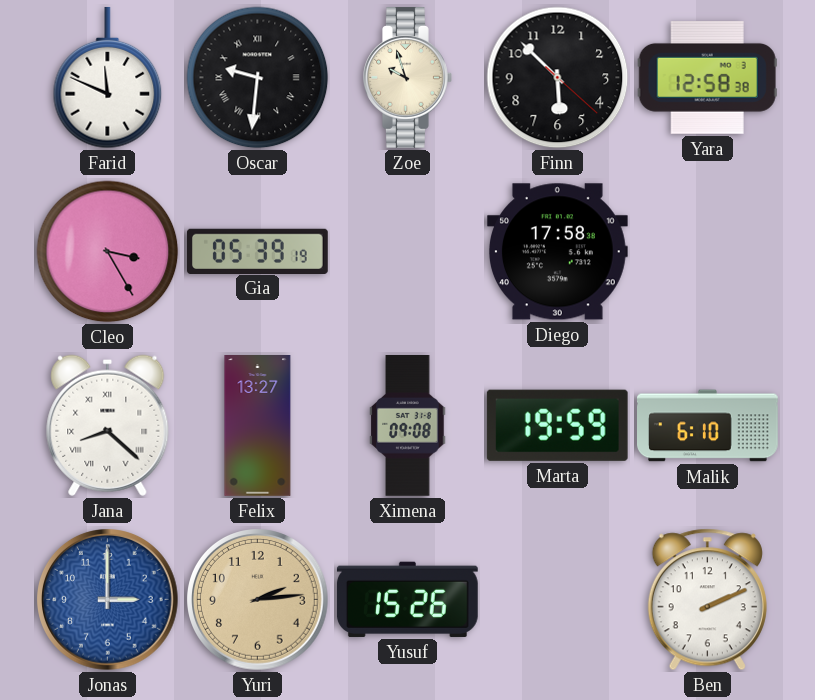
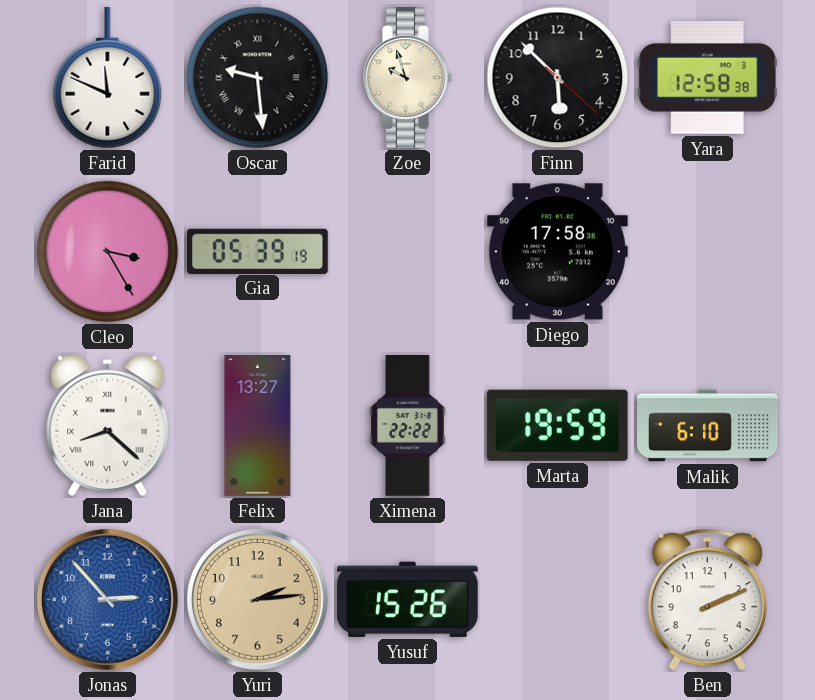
Oscar: 9:31 -> 9:29
Ximena: 09:08 -> 22:22
Jonas: 3:00 -> 2:53
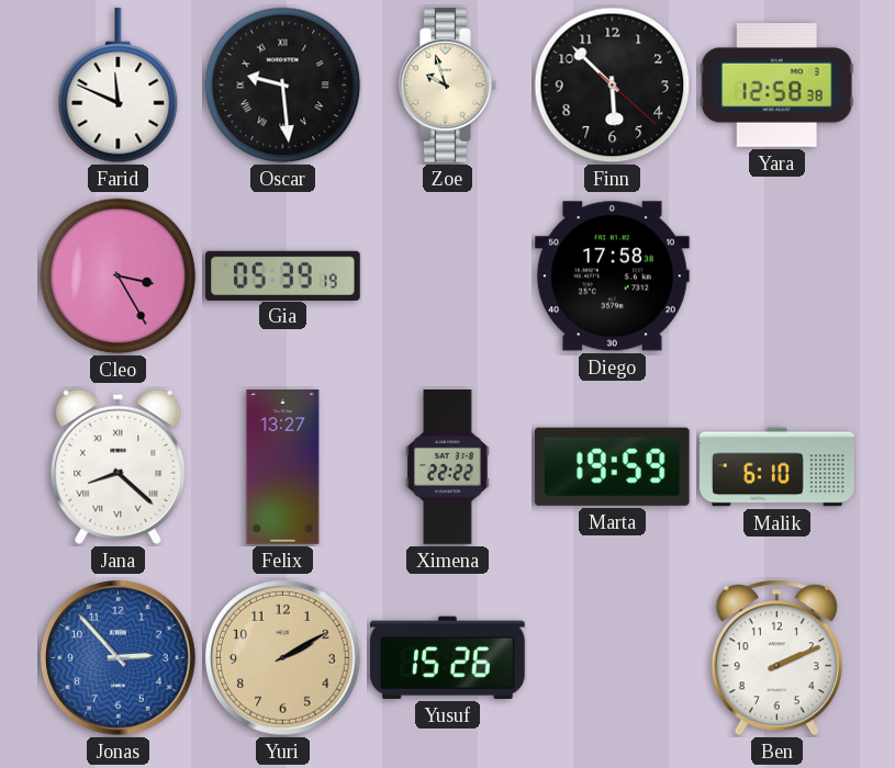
Yuri: 2:14 -> 2:10
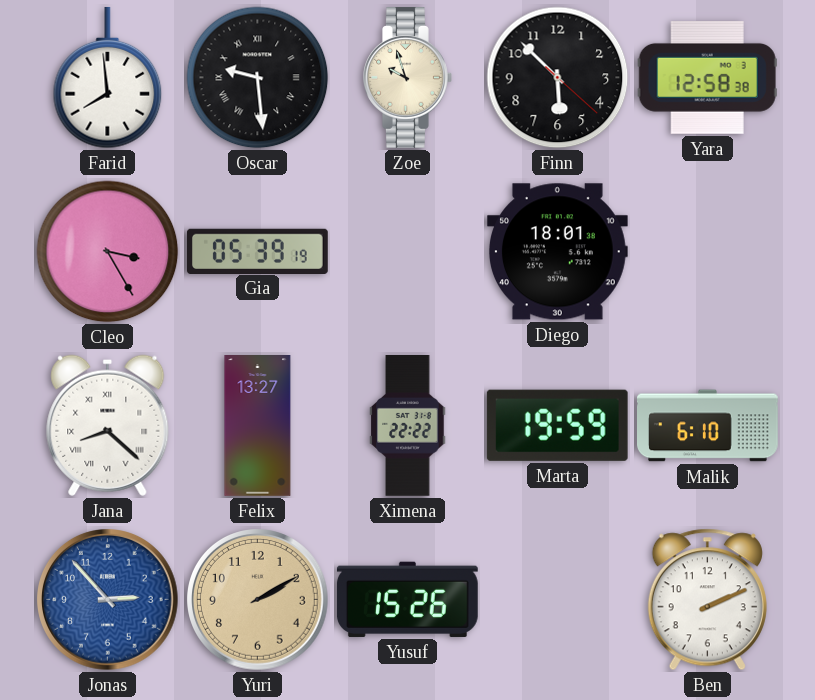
Farid: 11:49 -> 7:59
Diego: 17:58 -> 18:01
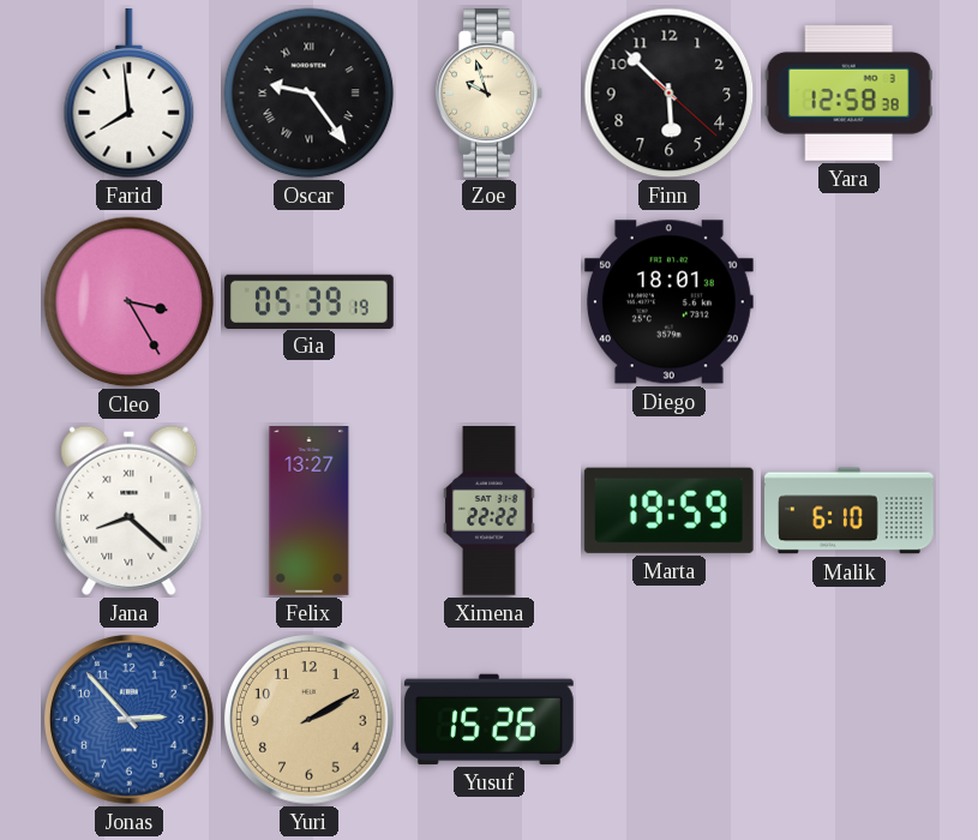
Oscar: 9:29 -> 9:24
Ben: 2:11 -> none
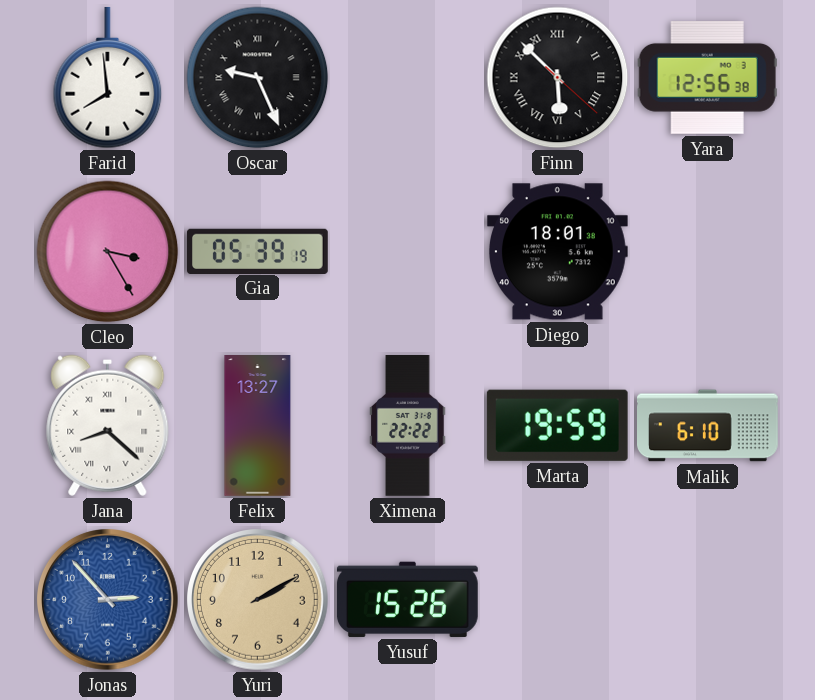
Oscar: 9:24 -> 9:26
Zoe: 9:57 -> none
Finn numerals: Arabic -> Roman
Yara: 12:58 -> 12:56
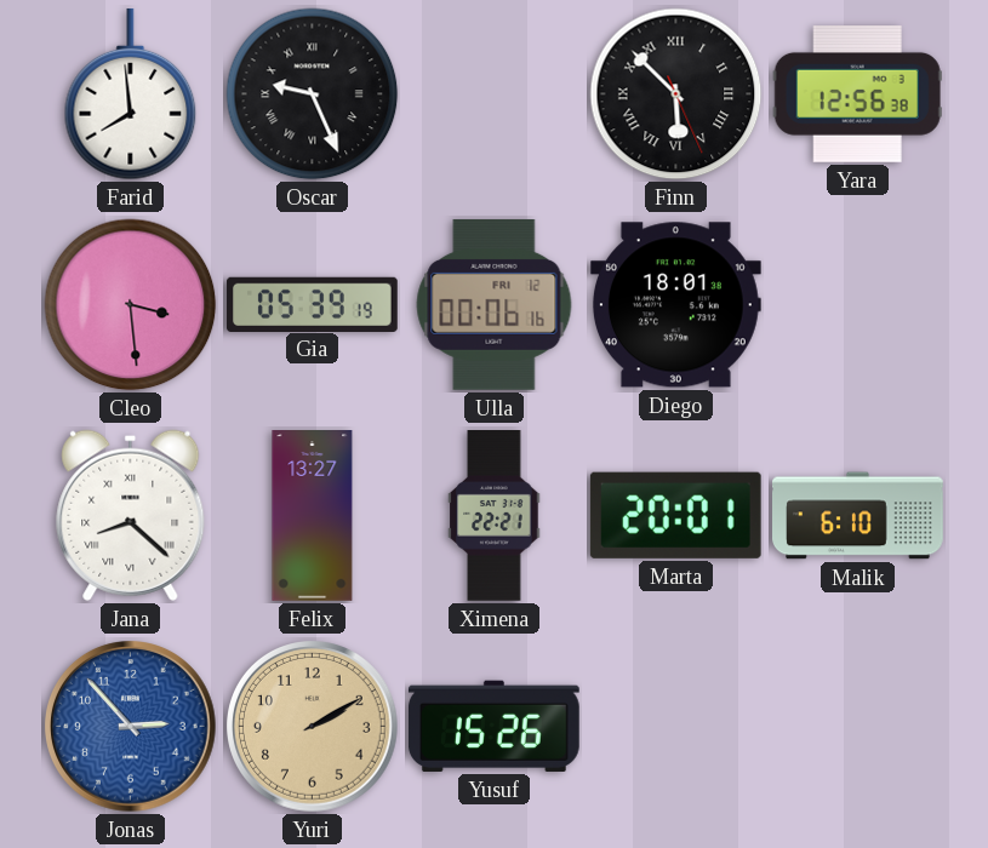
Finn: 5:52:22 -> 5:52:26
Cleo: 3:25 -> 3:29
Ulla: none -> 00:06
Ximena: 22:22 -> 22:21
Marta: 19:59 -> 20:01
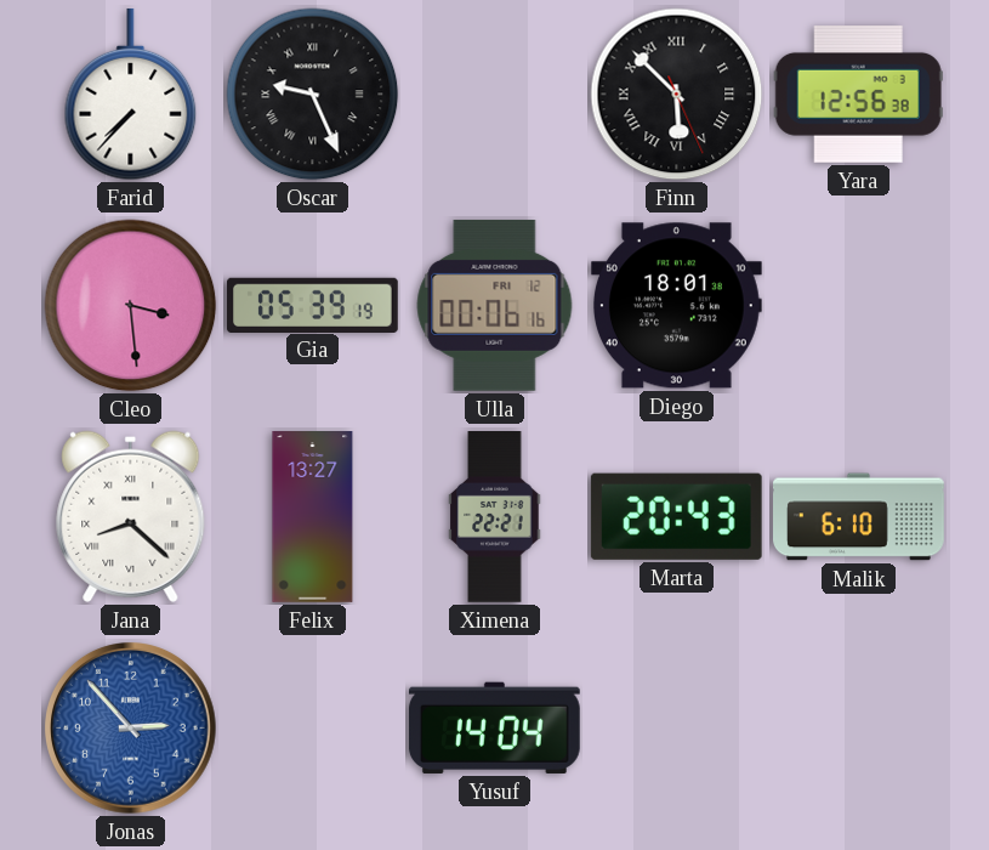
Farid: 7:59 -> 7:37
Marta: 20:01 -> 20:43
Yuri: 2:10 -> none
Yusuf: 15:26 -> 14:04
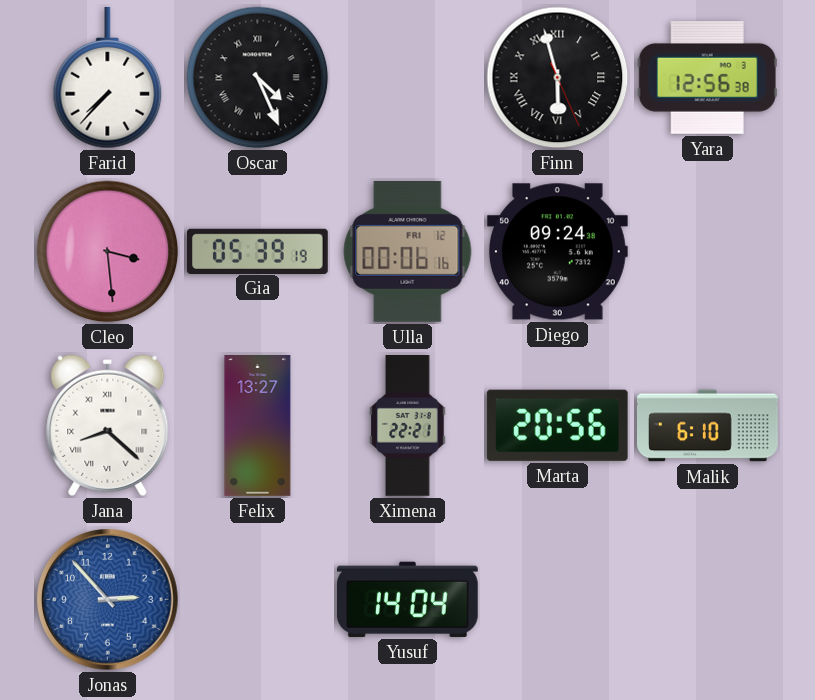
Oscar: 9:26 -> 4:26
Finn: 5:52 -> 5:57
Diego: 18:01 -> 09:24
Marta: 20:43 -> 20:56
